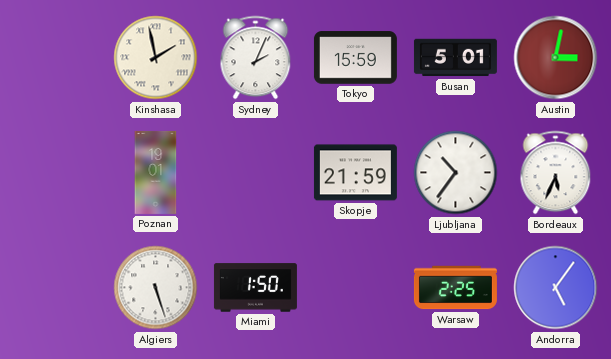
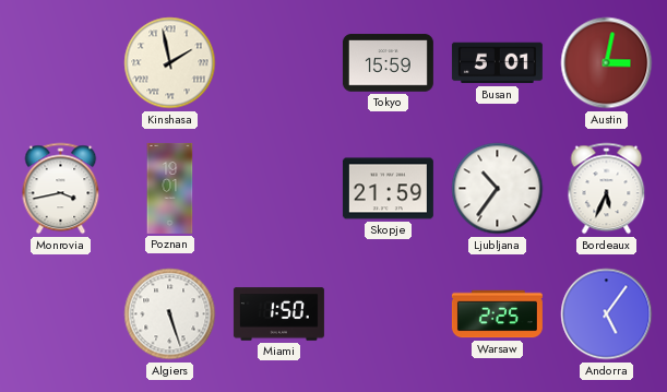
Sydney: 2:04 -> none
Monrovia: none -> 3:43
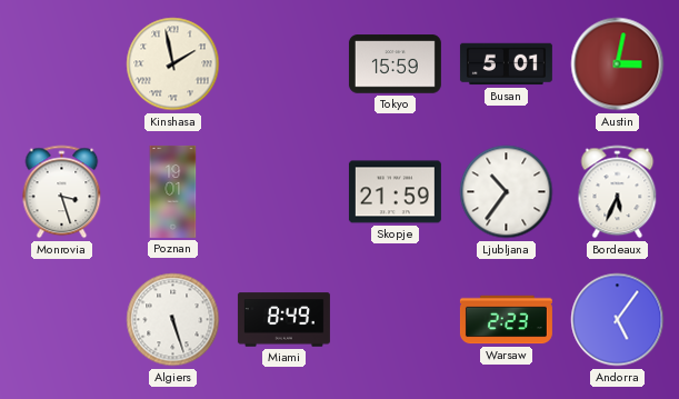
Monrovia: 3:43 -> 3:27
Miami: 1:50 -> 8:49
Warsaw: 2:25 -> 2:23
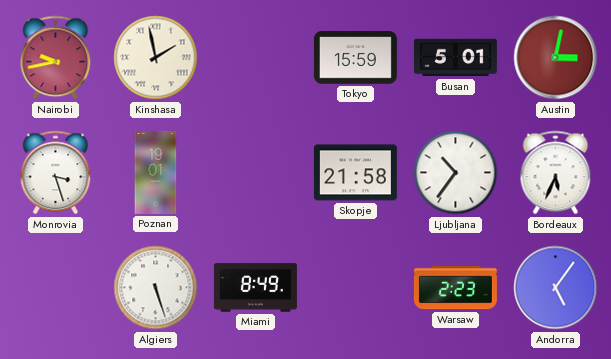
Nairobi: none -> 9:43
Skopje: 21:59 -> 21:58
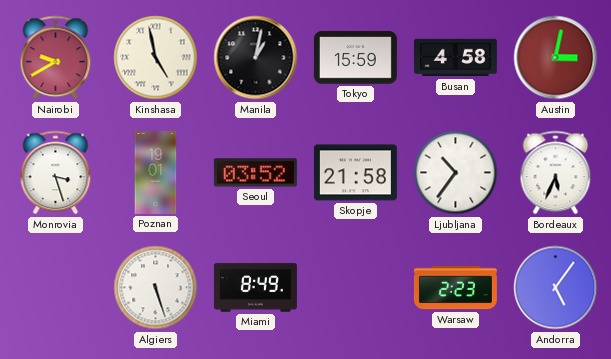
Nairobi: 9:43 -> 9:40
Kinshasa: 1:58 -> 4:58
Manila: none -> 1:02
Busan: 5:01 -> 4:58
Seoul: none -> 03:52
